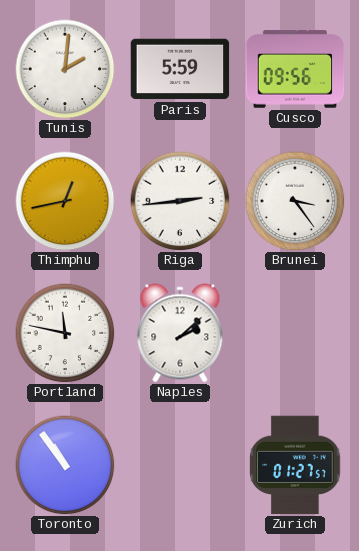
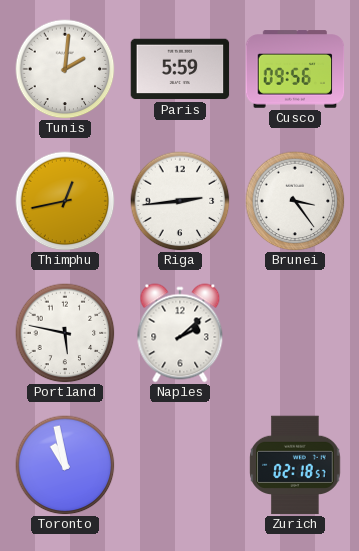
Portland: 11:47 -> 5:47
Toronto: 10:54 -> 10:58
Zurich: 01:27 -> 02:18
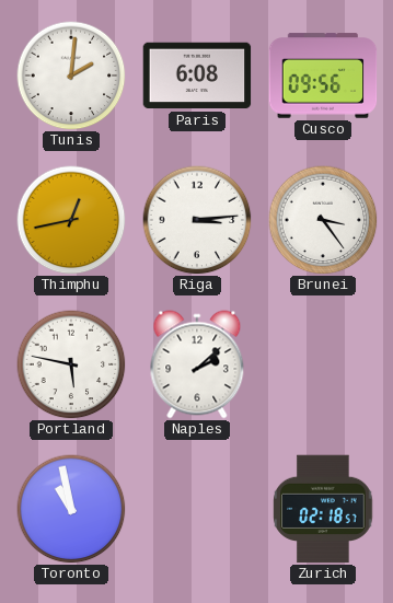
Paris: 5:59 -> 6:08
Riga: 2:44 -> 3:14
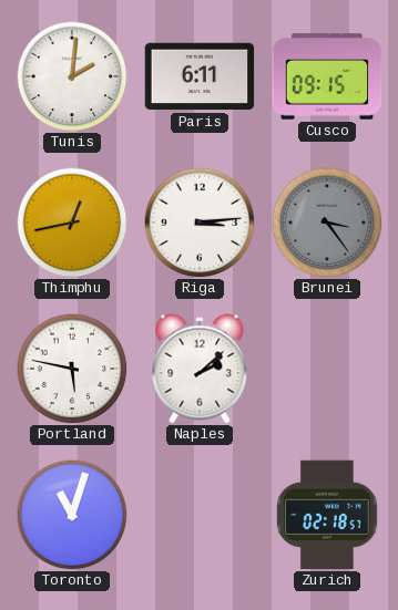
Paris: 6:08 -> 6:11
Cusco: 09:56 -> 09:15
Brunei dial: white -> grey
Toronto: 10:58 -> 11:03
